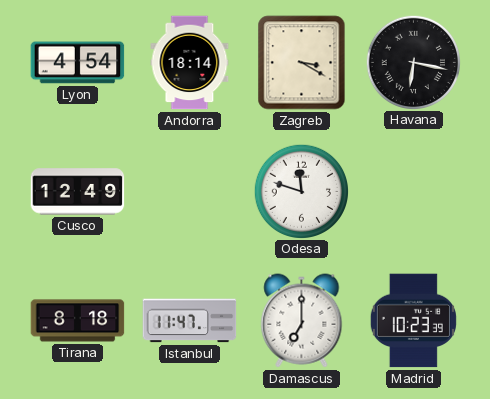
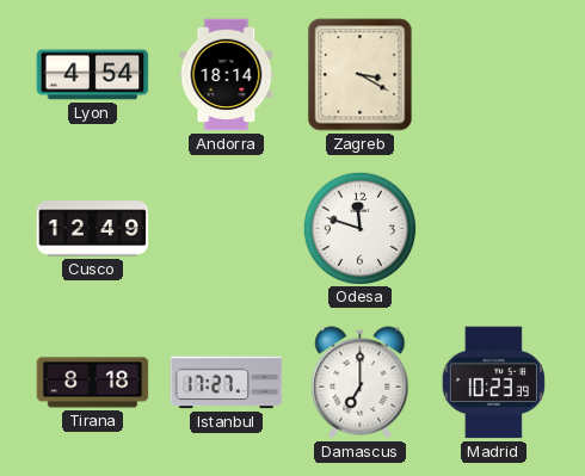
Havana: 6:17 -> none
Istanbul: 11:47 -> 17:27
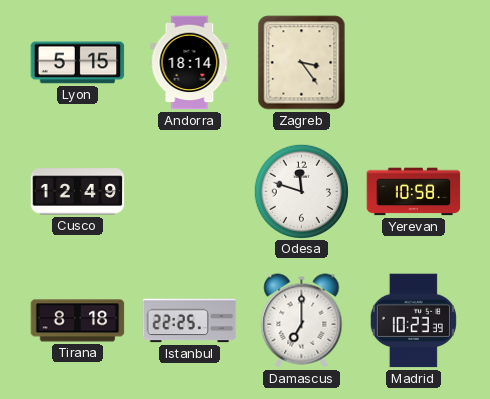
Lyon: 4:54 -> 5:15
Zagreb: 3:20 -> 3:24
Yerevan: none -> 10:58
Istanbul: 17:27 -> 22:25
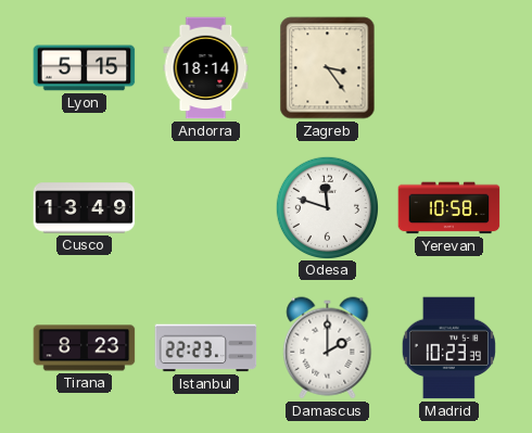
Cusco: 12:49 -> 13:49
Tirana: 8:18 -> 8:23
Istanbul: 22:25 -> 22:23
Damascus: 7:00 -> 2:00
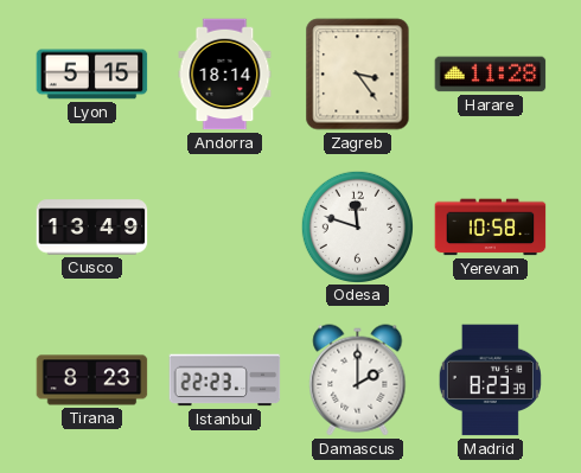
Harare: none -> 11:28
Madrid: 10:23 -> 8:23
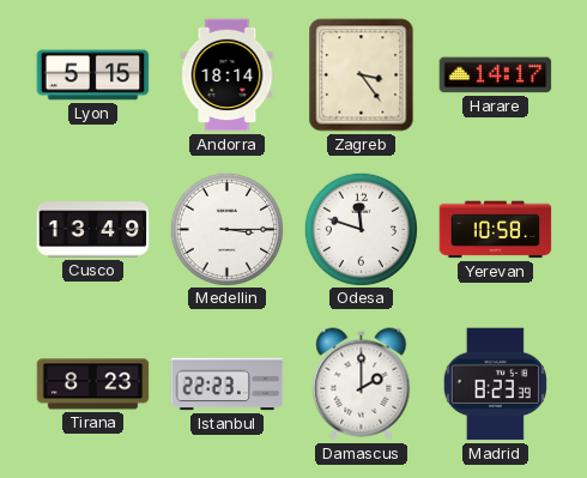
Harare: 11:28 -> 14:17
Medellin: none -> 3:15
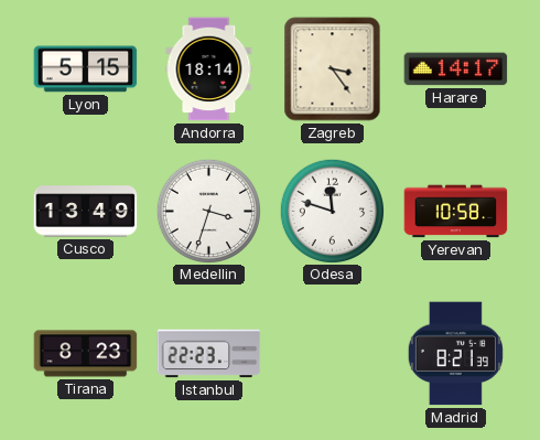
Medellin: 3:15 -> 3:33
Damascus: 2:00 -> none
Madrid: 8:23 -> 8:21
